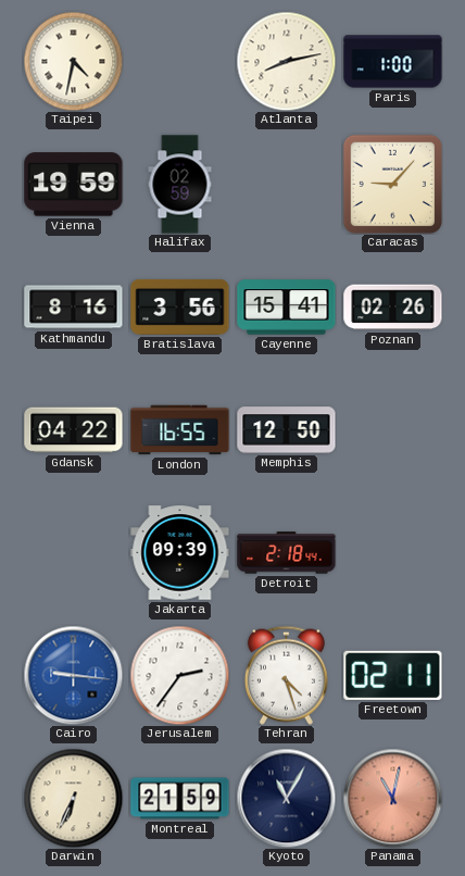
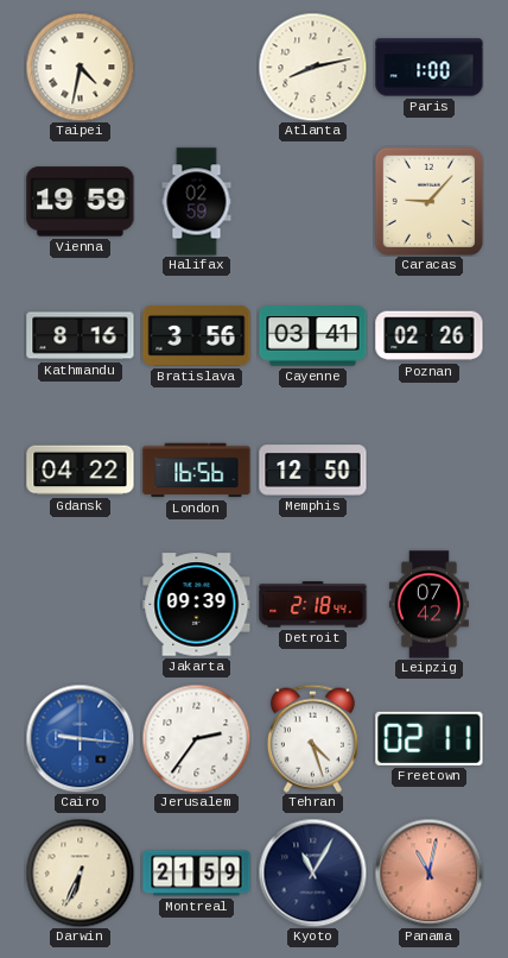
Cayenne: 15:41 -> 03:41
London: 16:55 -> 16:56
Leipzig: none -> 07:42
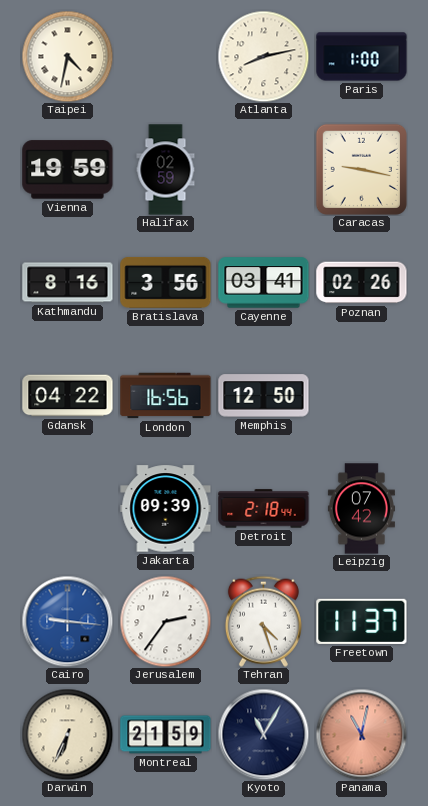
Caracas: 9:07 -> 9:17
Freetown: 02:11 -> 11:37
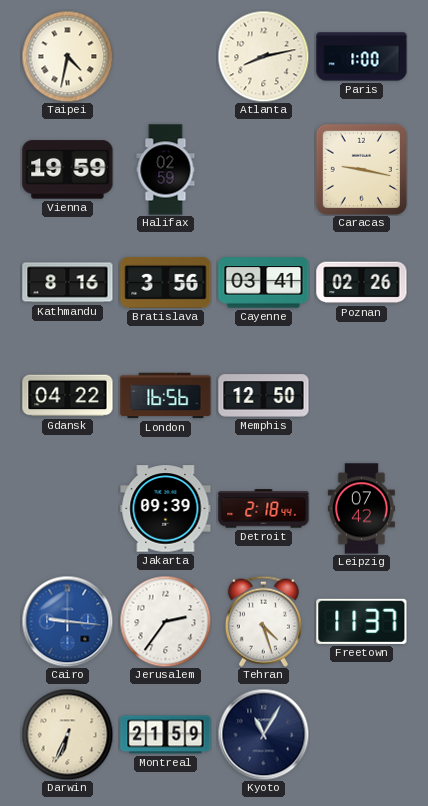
Panama: 11:02 -> none
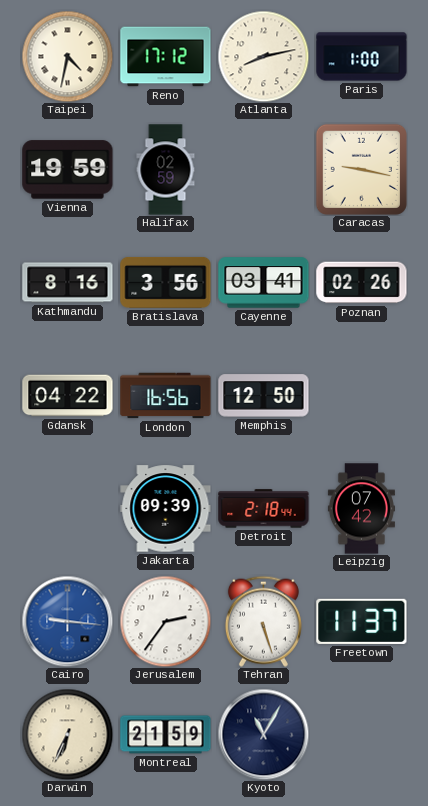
Reno: none -> 17:12
Tehran: 4:27 -> 5:27
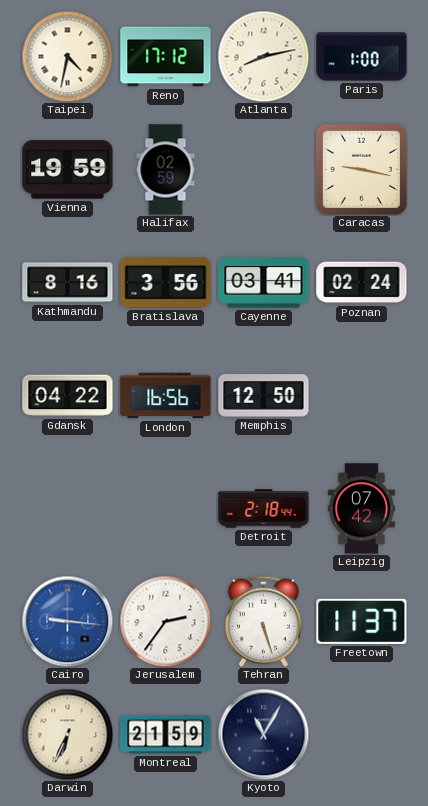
Poznan: 02:26 -> 02:24
Jakarta: 09:39 -> none
